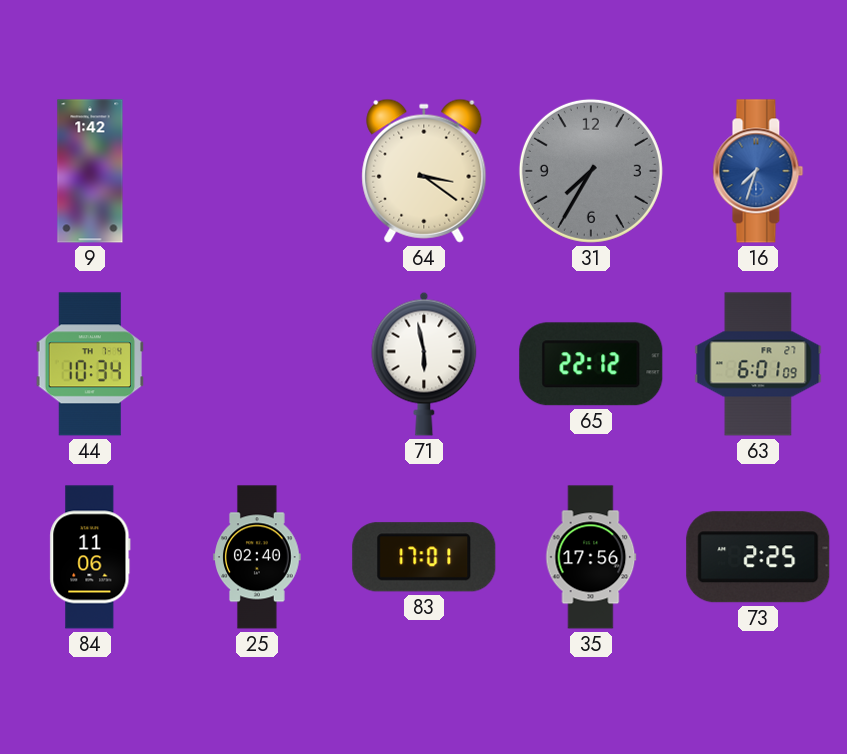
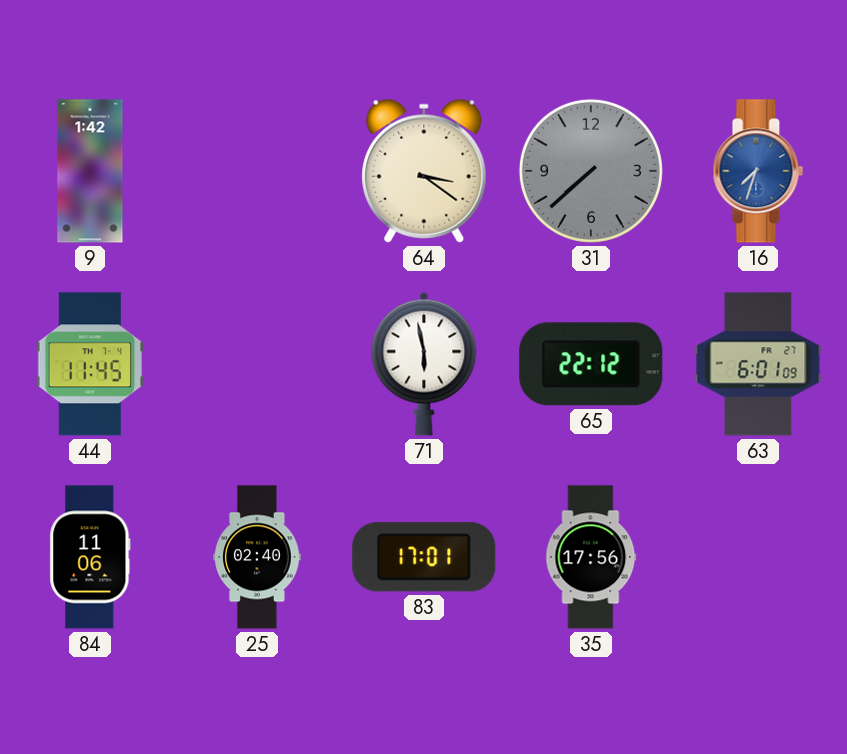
31: 7:35 -> 7:38
44: 10:34 -> 11:45
73: 2:25 -> none
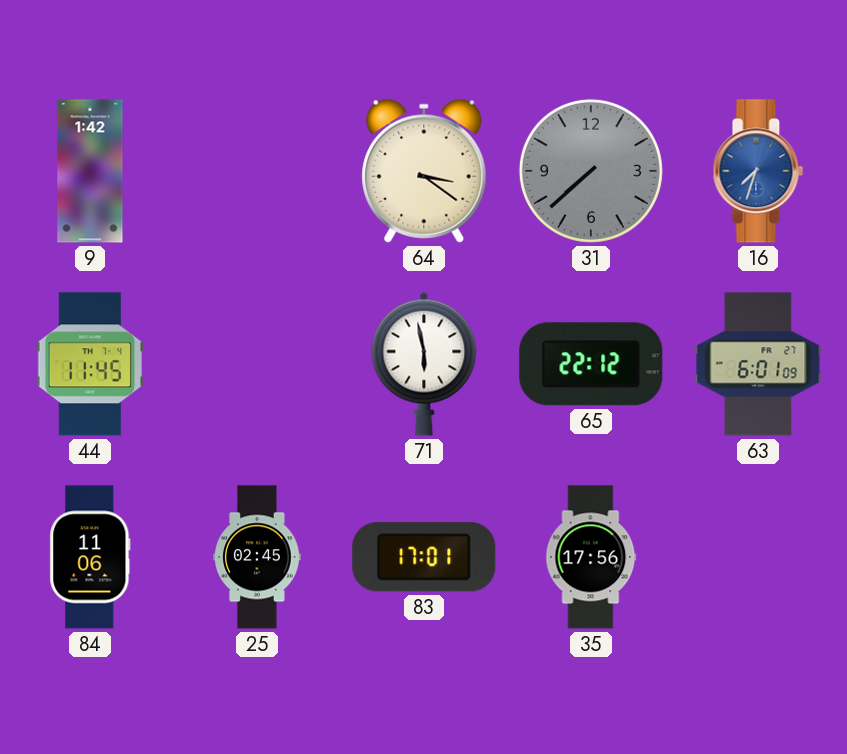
25: 02:40 -> 02:45
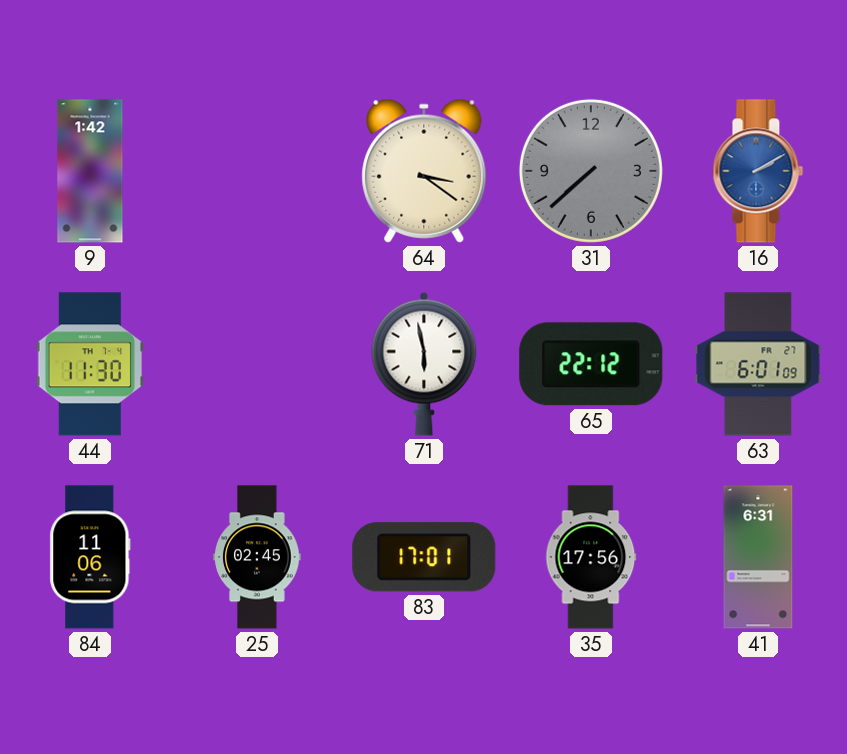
16: 7:33 -> 2:10
44: 11:45 -> 11:30
41: none -> 6:31
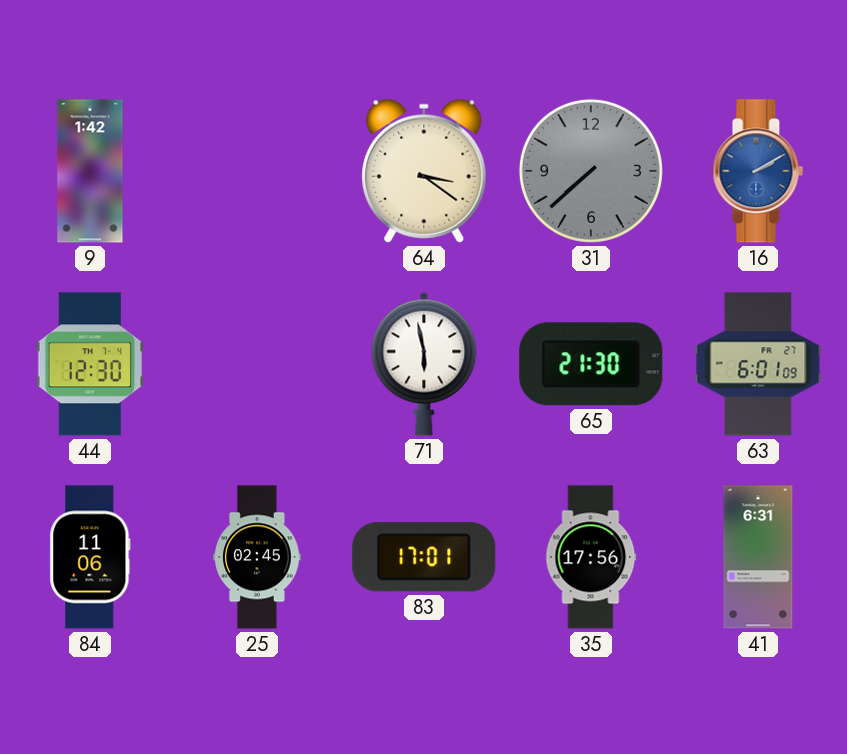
44: 11:30 -> 12:30
65: 22:12 -> 21:30
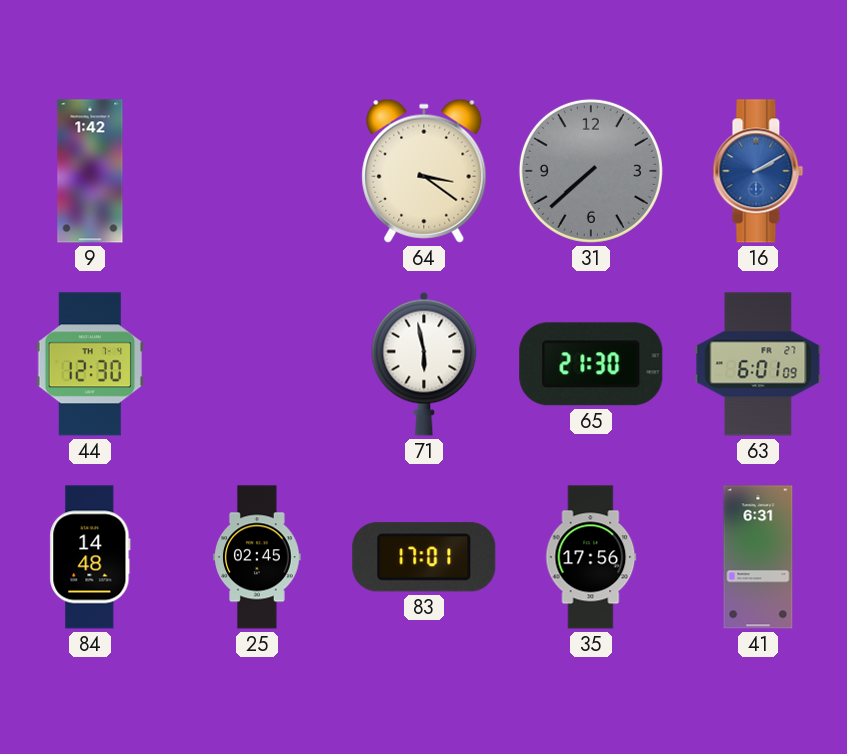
84: 11:06 -> 14:48
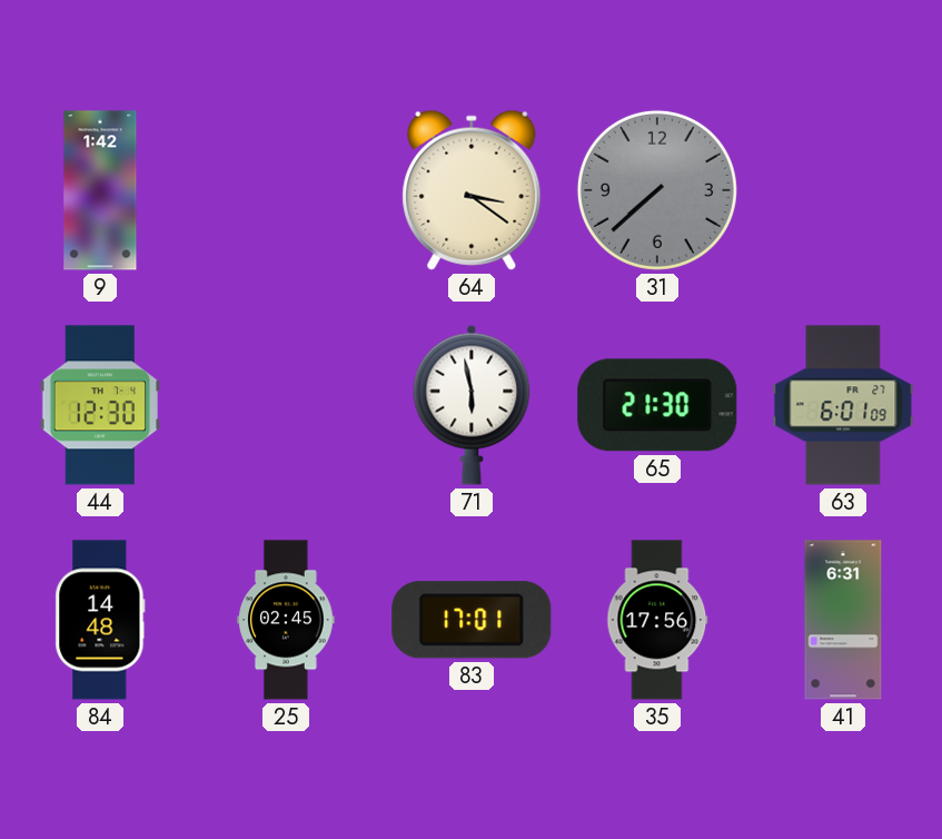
16: 2:10 -> none
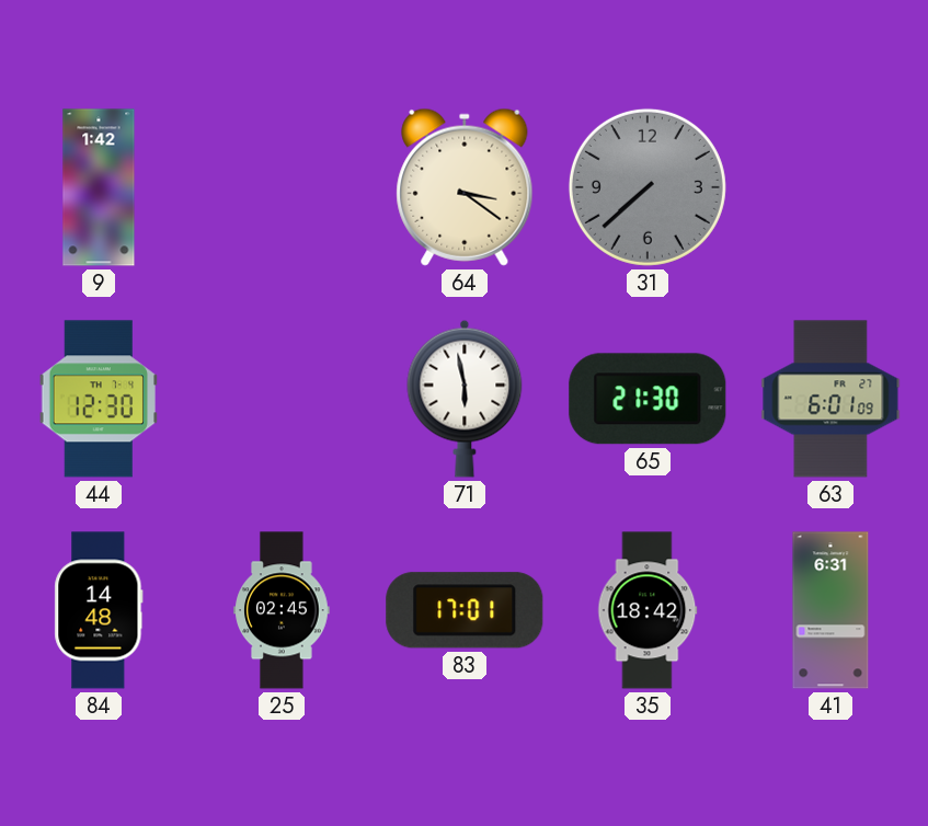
35: 17:56 -> 18:42
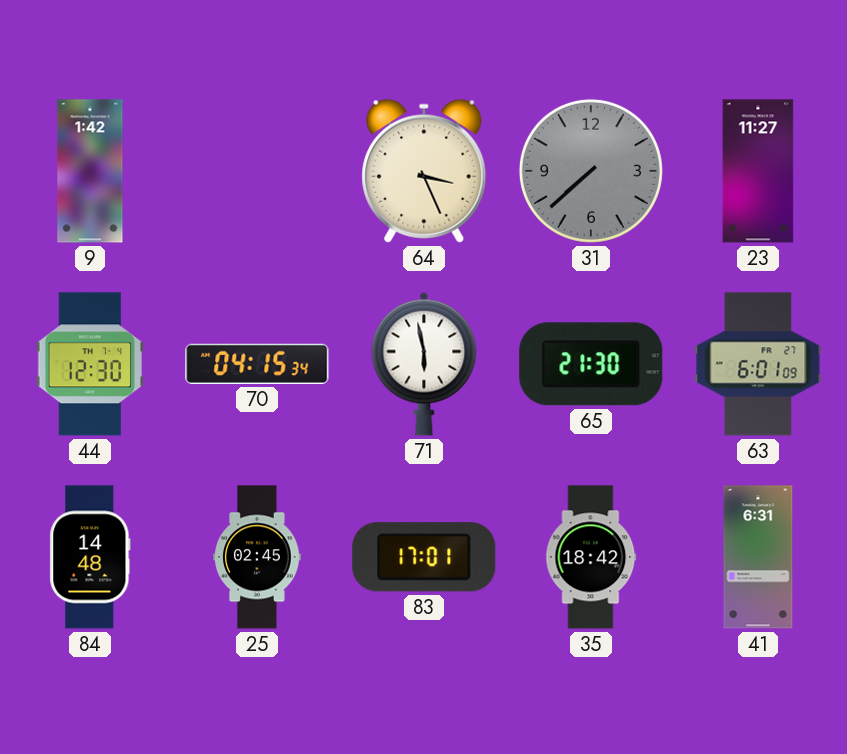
64: 3:21 -> 3:26
23: none -> 11:27
70: none -> 04:15
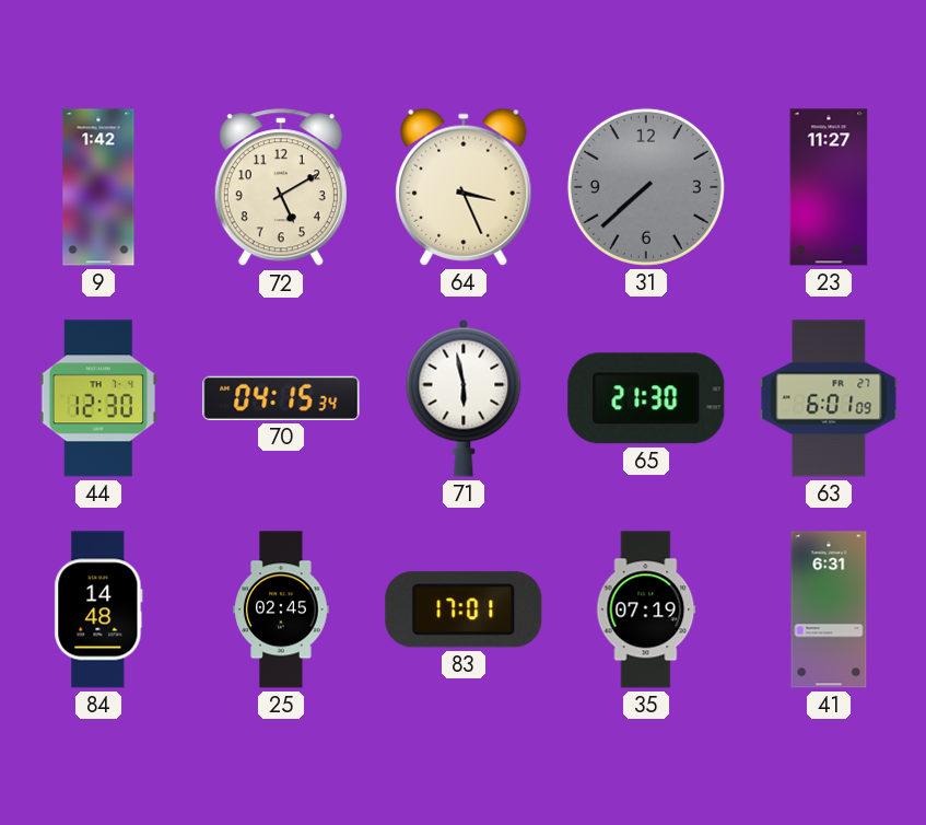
72: none -> 5:10
35: 18:42 -> 07:19
